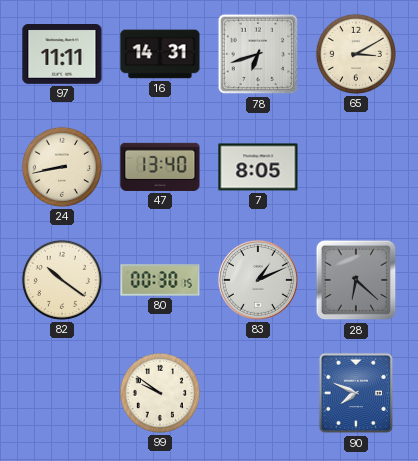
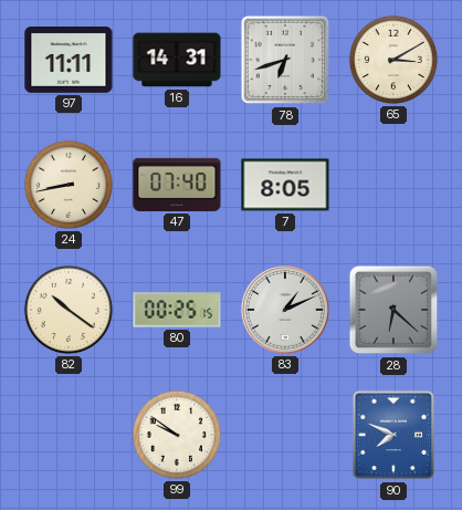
47: 13:40 -> 07:40
80: 00:30 -> 00:25
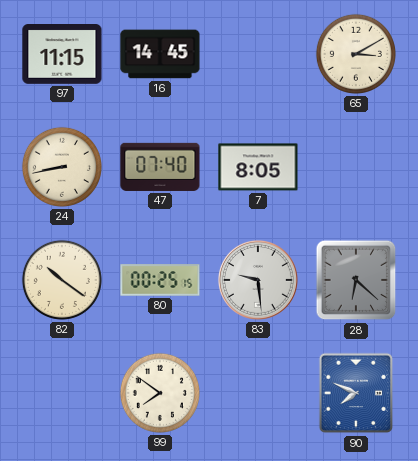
97: 11:11 -> 11:15
16: 14:31 -> 14:45
78: 6:42 -> none
83: 1:11 -> 9:29
99: 9:51 -> 7:51
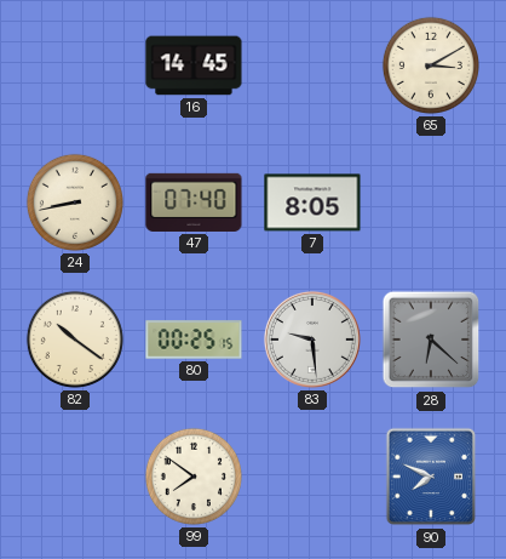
97: 11:15 -> none
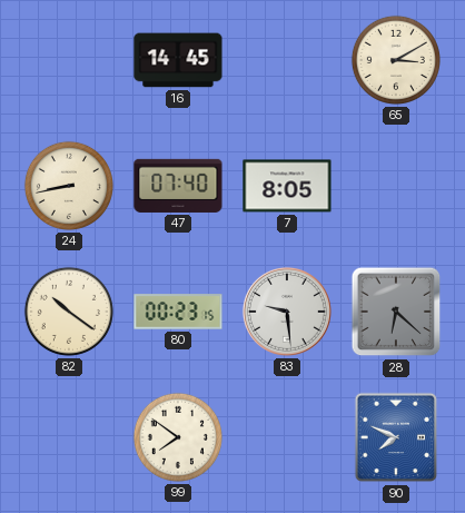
80: 00:25 -> 00:23
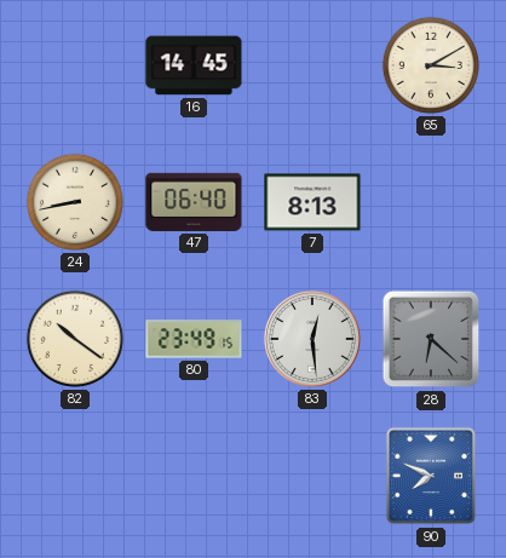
47: 07:40 -> 06:40
7: 8:05 -> 8:13
80: 00:23 -> 23:49
83: 9:29 -> 12:29
99: 7:51 -> none
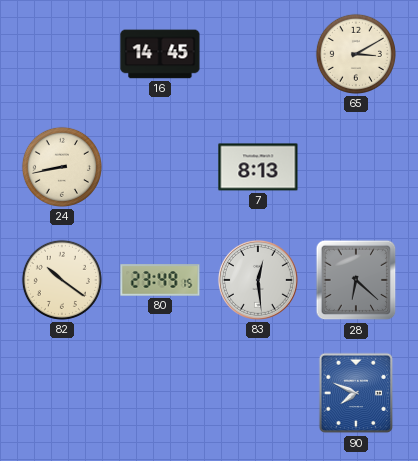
47: 06:40 -> none
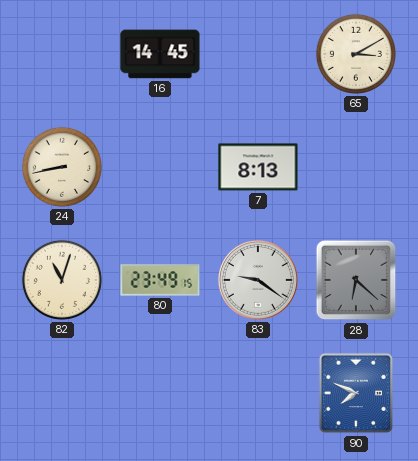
82: 10:21 -> 11:03
83: 12:29 -> 9:21
